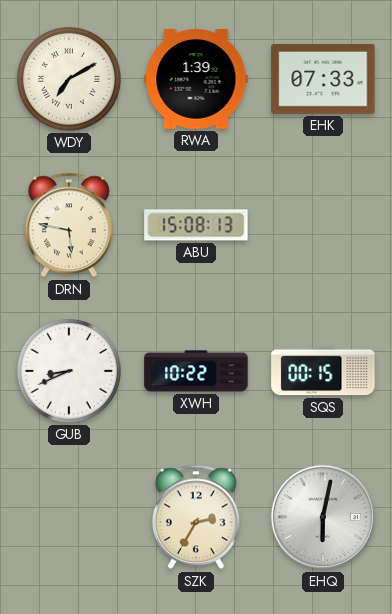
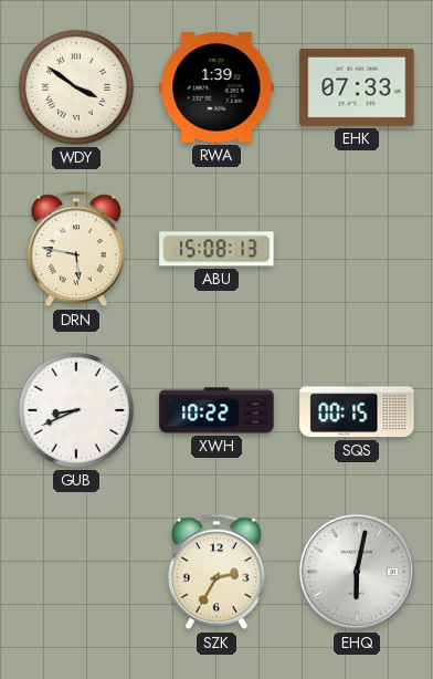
WDY: 7:10 -> 3:51
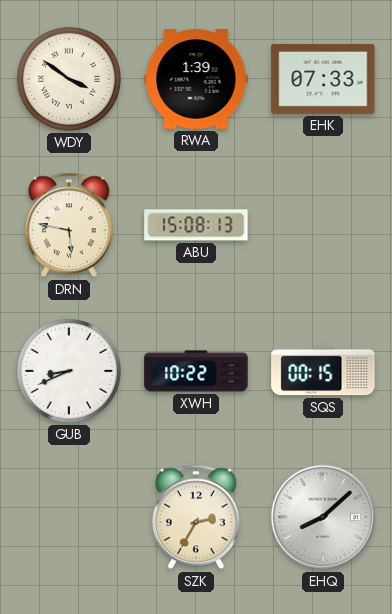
EHQ: 6:02 -> 8:08
